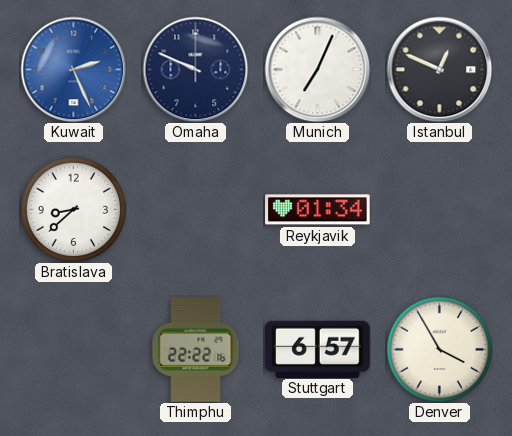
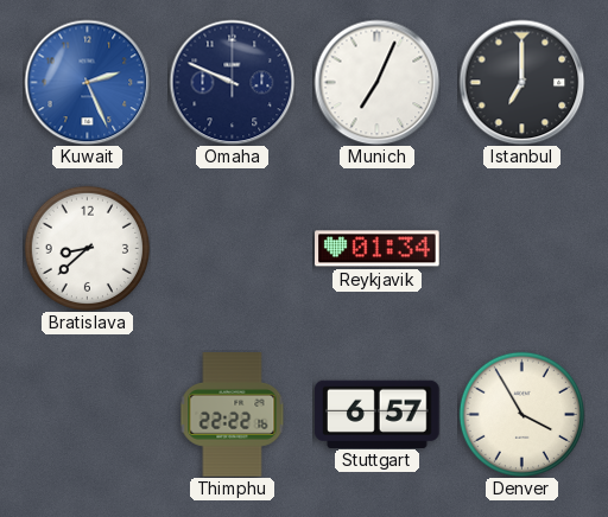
Istanbul: 12:49 -> 7:00
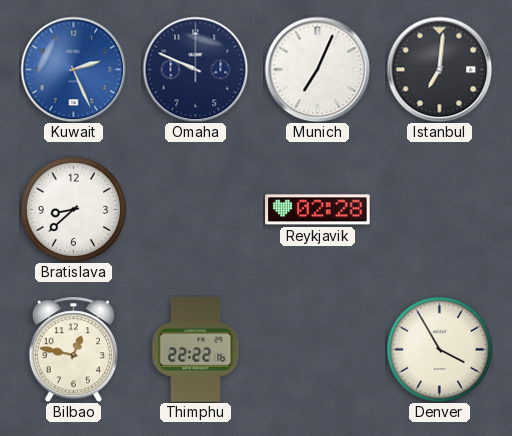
Istanbul: 7:00 -> 7:01
Reykjavik: 01:34 -> 02:28
Bilbao: none -> 12:47
Stuttgart: 6:57 -> none
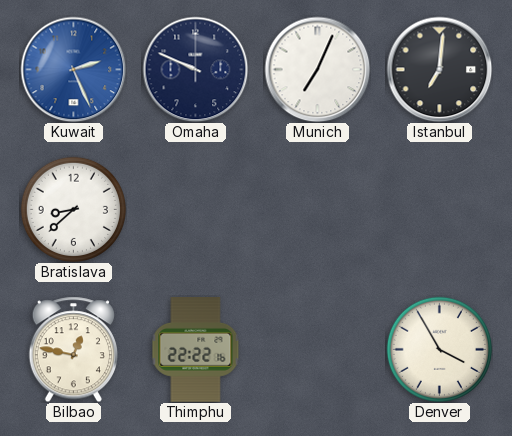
Reykjavik: 02:28 -> none
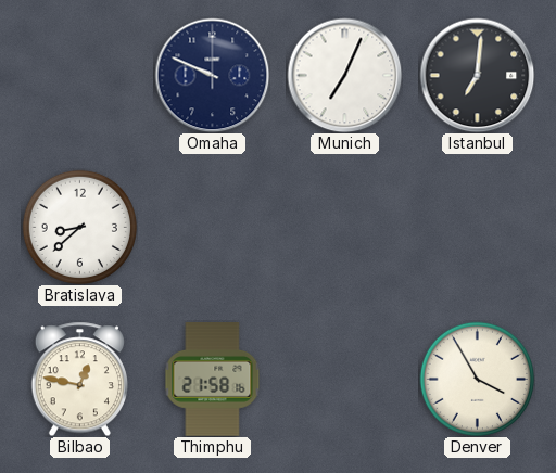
Kuwait: 2:26 -> none
Thimphu: 22:22 -> 21:58
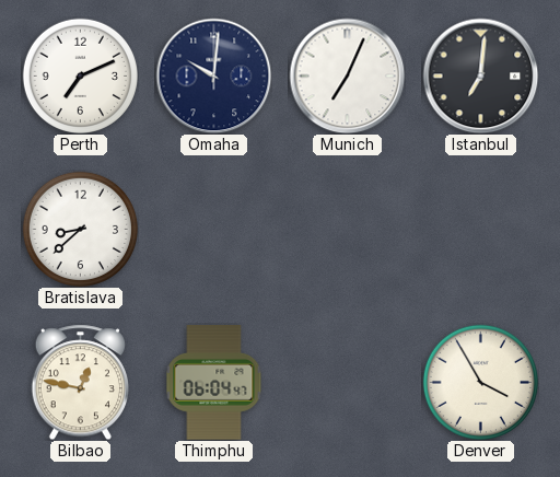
Perth: none -> 7:11
Omaha: 9:49 -> 10:01
Thimphu: 21:58 -> 06:04
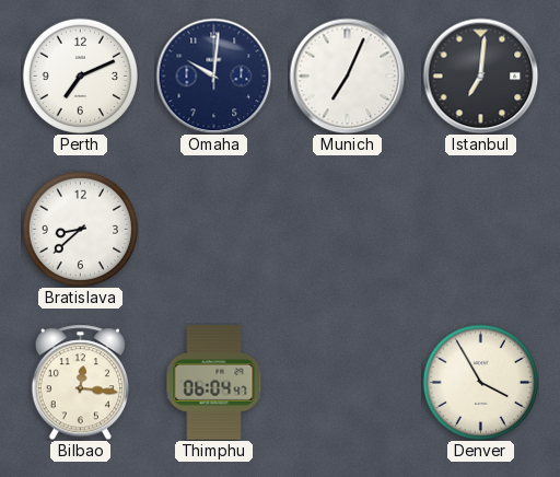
Bilbao: 12:47 -> 12:16
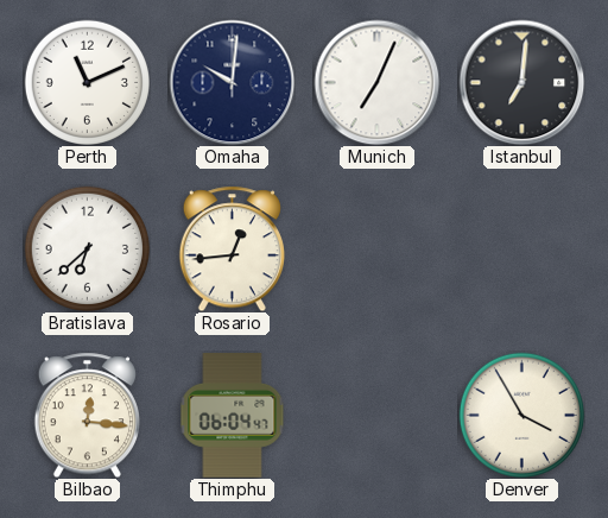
Perth: 7:11 -> 11:11
Bratislava: 8:38 -> 6:38
Rosario: none -> 12:44
